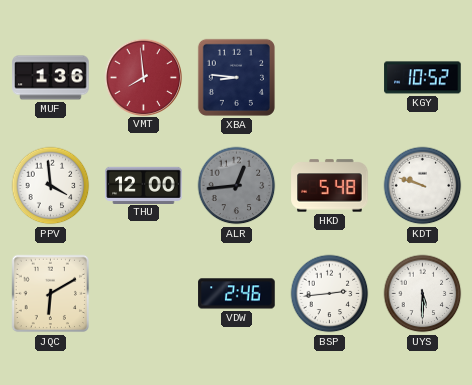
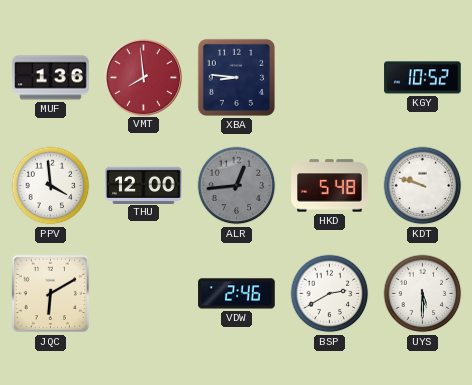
BSP: 2:44 -> 2:40
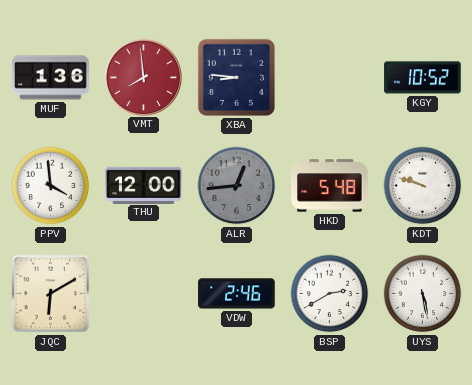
UYS: 5:30 -> 5:28
